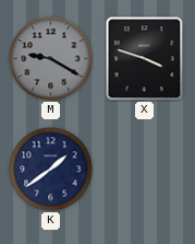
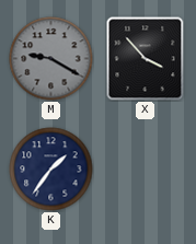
X: 3:48 -> 3:53
K: 1:39 -> 1:36
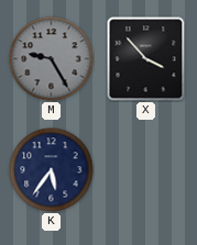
M: 9:20 -> 9:25
K: 1:36 -> 5:36
